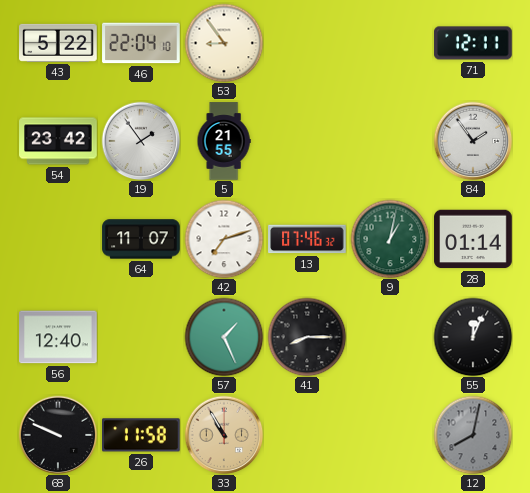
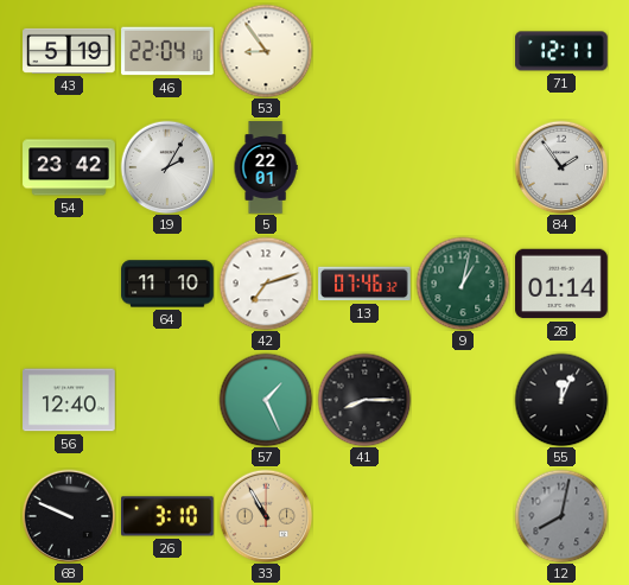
43: 5:22 -> 5:19
19: 1:54 -> 2:05
5: 21:55 -> 22:01
64: 11:07 -> 11:10
26: 11:58 -> 3:10
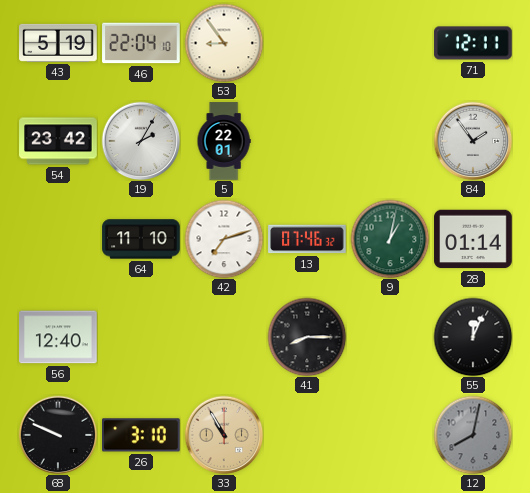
57: 1:26 -> none
